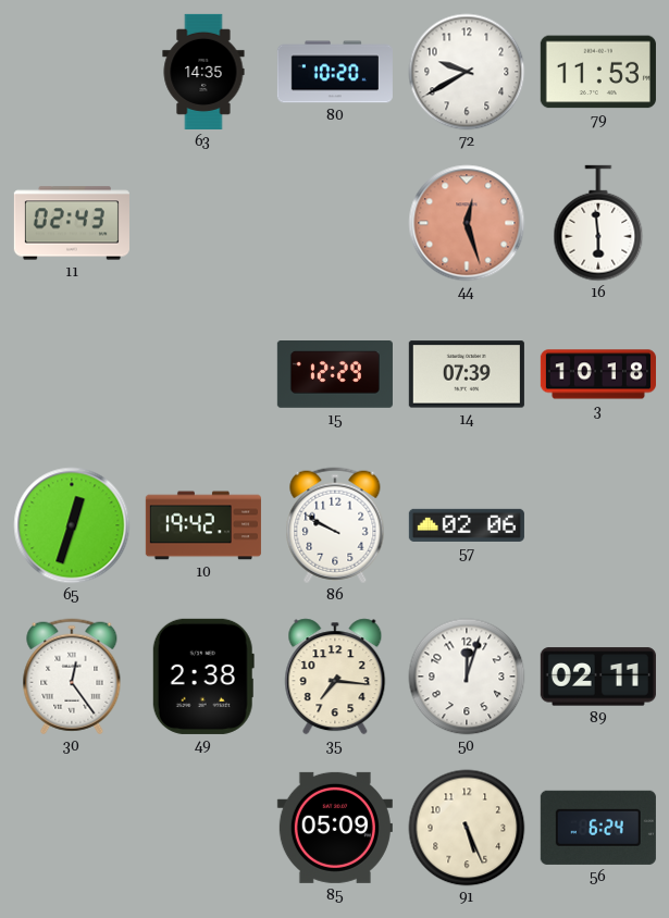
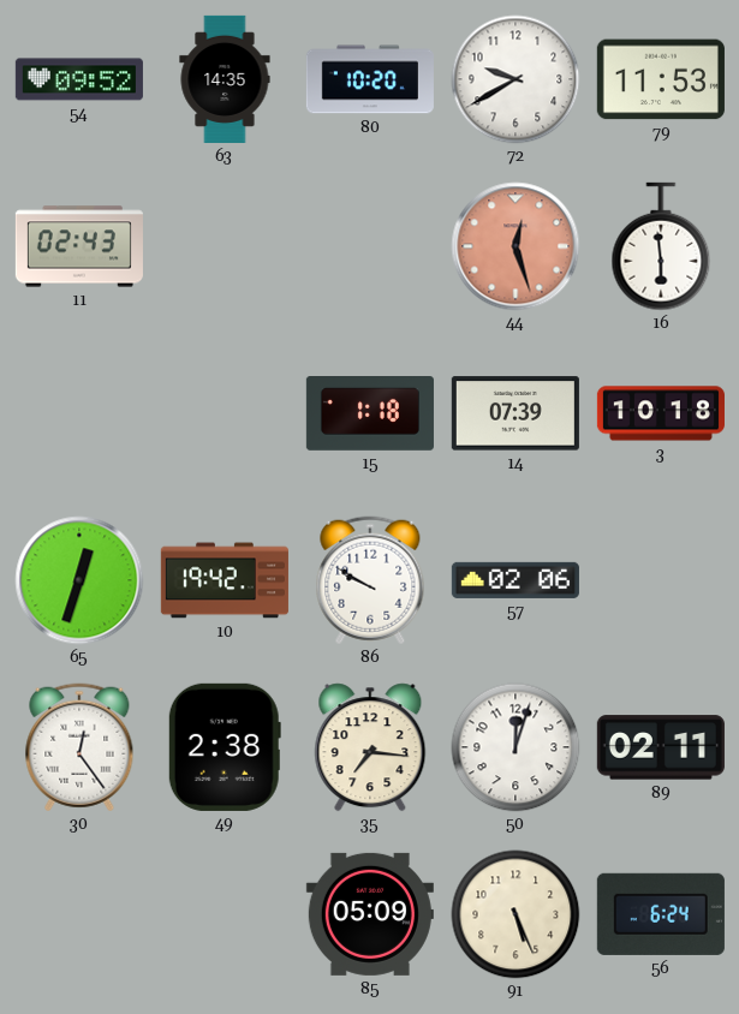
54: none -> 09:52
15: 12:29 -> 1:18
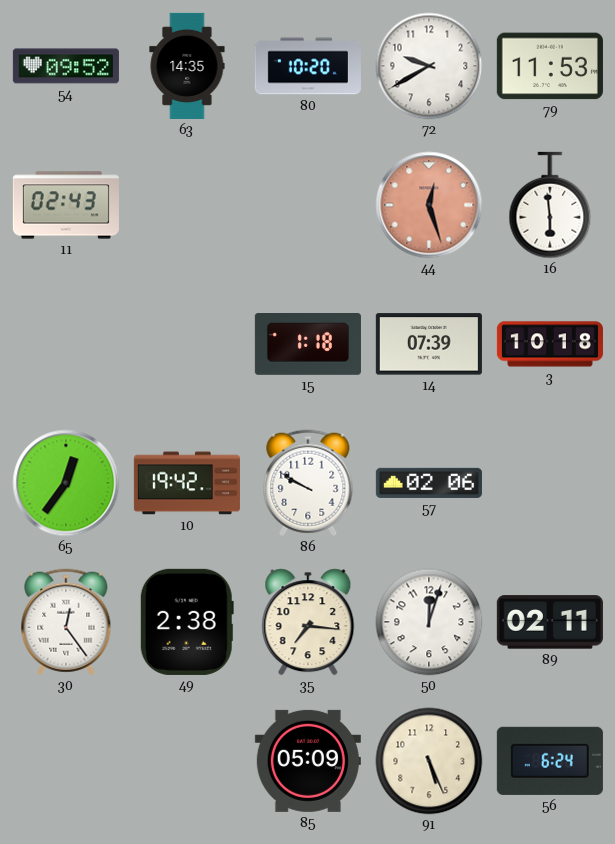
65: 12:33 -> 12:36
